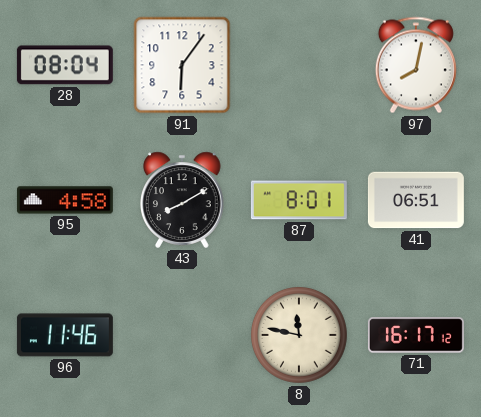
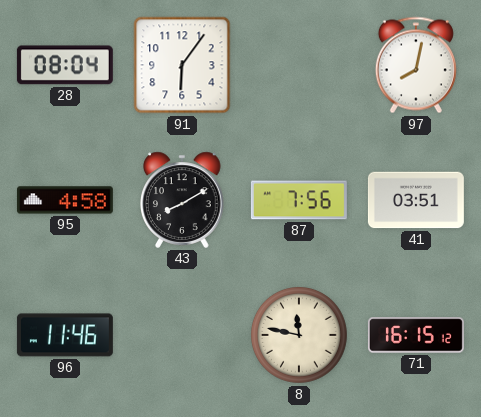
87: 8:01 -> 7:56
41: 06:51 -> 03:51
71: 16:17 -> 16:15
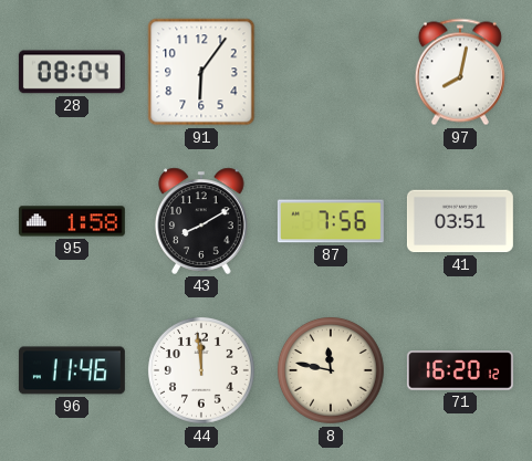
95: 4:58 -> 1:58
44: none -> 11:59
71: 16:15 -> 16:20
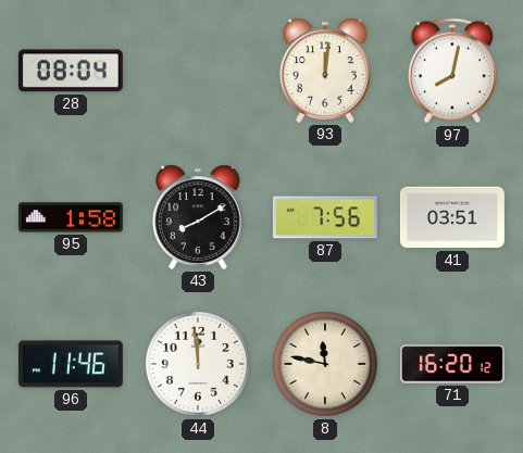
91: 6:06 -> none
93: none -> 12:01
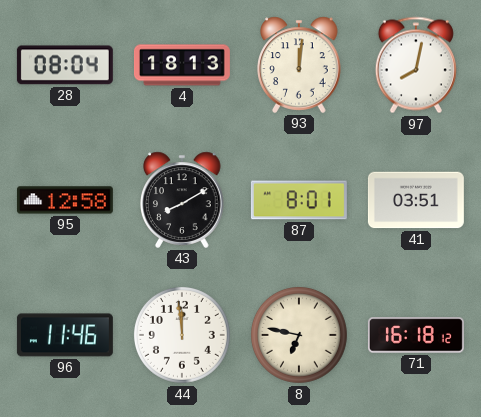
4: none -> 18:13
95: 1:58 -> 12:58
87: 7:56 -> 8:01
8: 11:47 -> 6:47
71: 16:20 -> 16:18
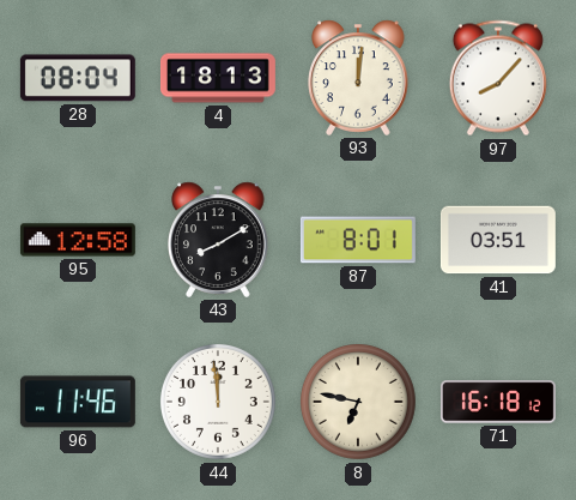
97: 8:02 -> 8:07
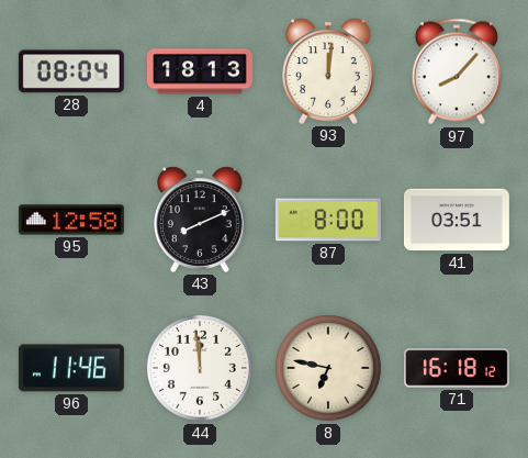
43: 8:10 -> 8:11
87: 8:01 -> 8:00
